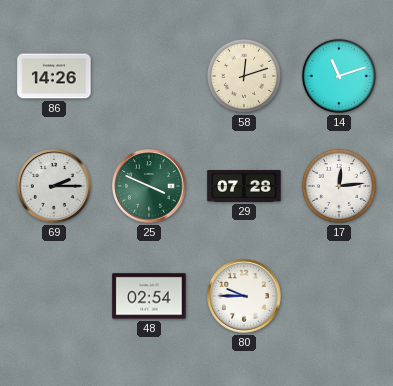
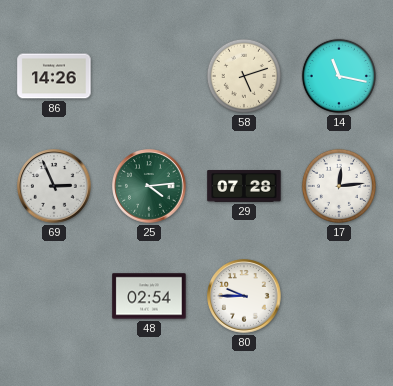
58: 12:12 -> 5:12
14: 11:12 -> 11:17
69: 2:15 -> 2:56
25: 3:49 -> 4:14
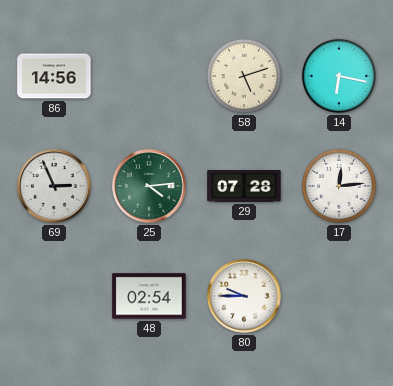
86: 14:26 -> 14:56
14: 11:17 -> 6:17
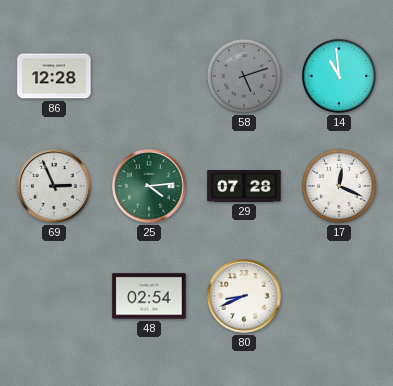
86: 14:56 -> 12:28
58 dial: cream -> grey
14: 6:17 -> 10:59
17: 12:14 -> 12:19
80: 9:45 -> 8:41
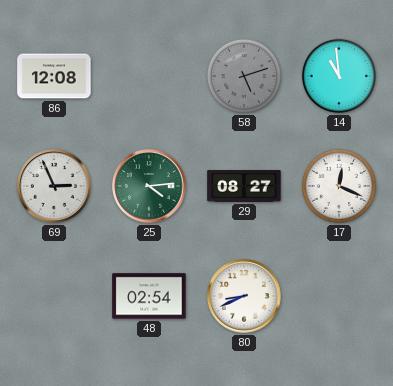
86: 12:28 -> 12:08
29: 07:28 -> 08:27
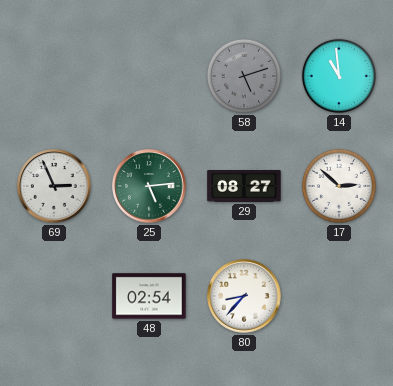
86: 12:08 -> none
25: 4:14 -> 5:14
17: 12:19 -> 2:52
80: 8:41 -> 8:37
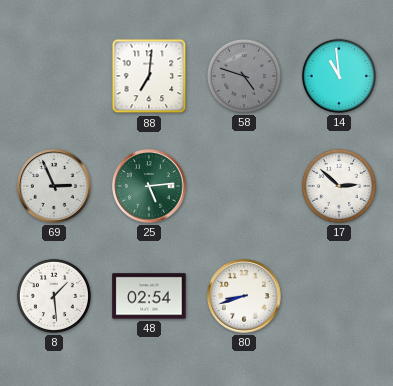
88: none -> 7:01
58: 5:12 -> 4:48
29: 08:27 -> none
8: none -> 1:29
80: 8:37 -> 8:42
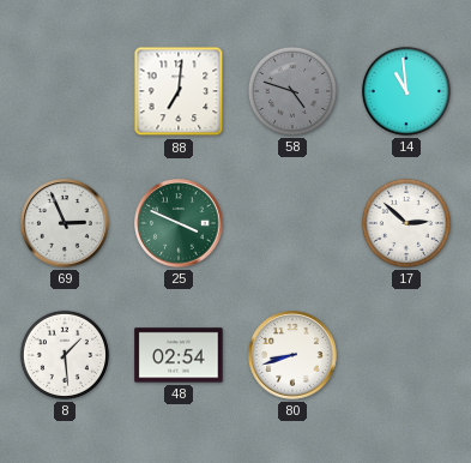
25: 5:14 -> 3:49
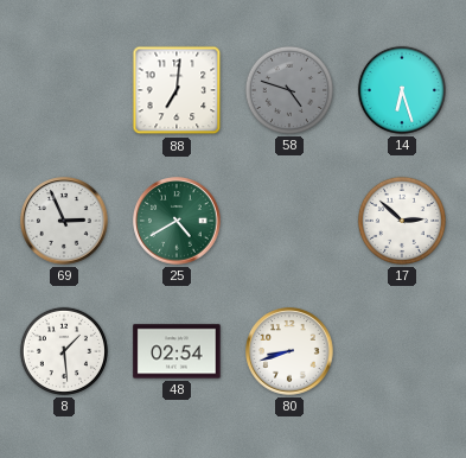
14: 10:59 -> 6:27
25: 3:49 -> 4:40
